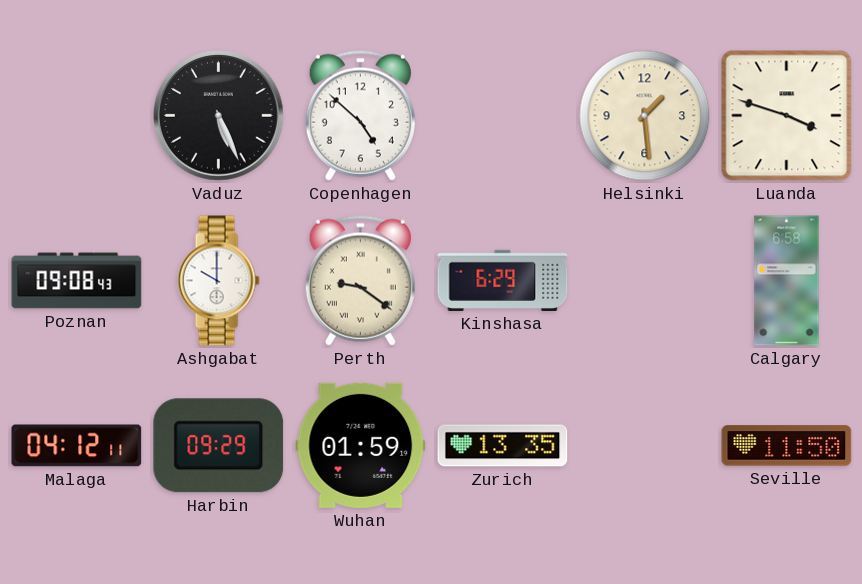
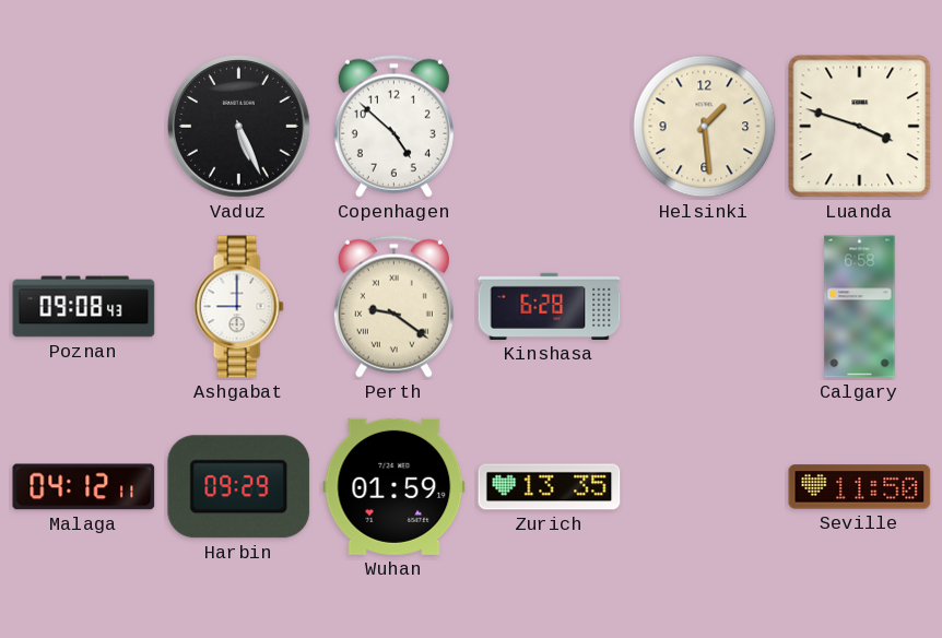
Ashgabat: 10:00 -> 9:00
Kinshasa: 6:29 -> 6:28
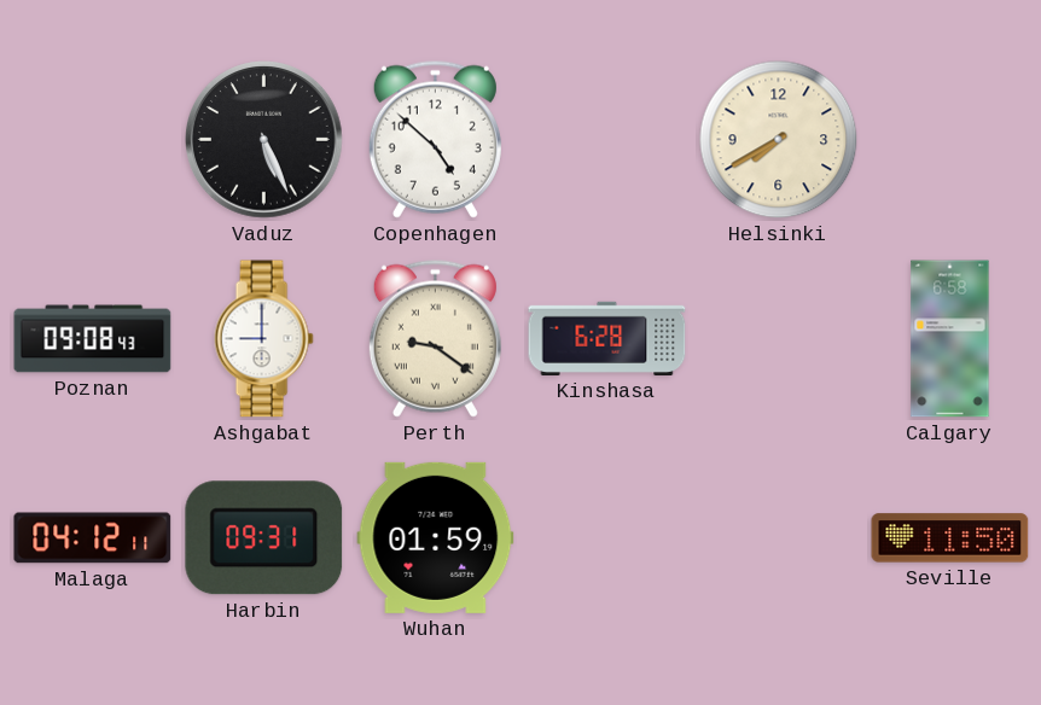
Helsinki: 1:29 -> 7:40
Luanda: 3:48 -> none
Harbin: 09:29 -> 09:31
Zurich: 13:35 -> none
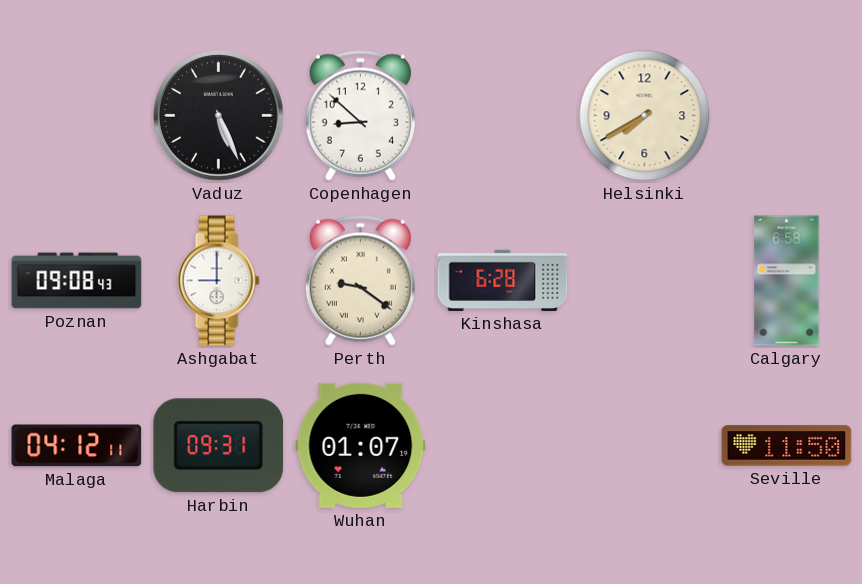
Copenhagen: 4:52 -> 8:52
Wuhan: 01:59 -> 01:07
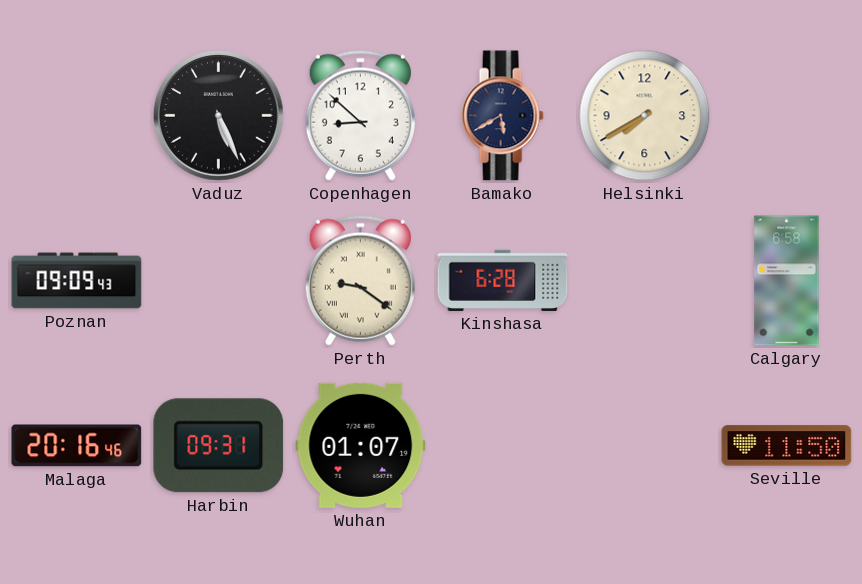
Bamako: none -> 5:40
Poznan: 09:08 -> 09:09
Ashgabat: 9:00 -> none
Malaga: 04:12 -> 20:16
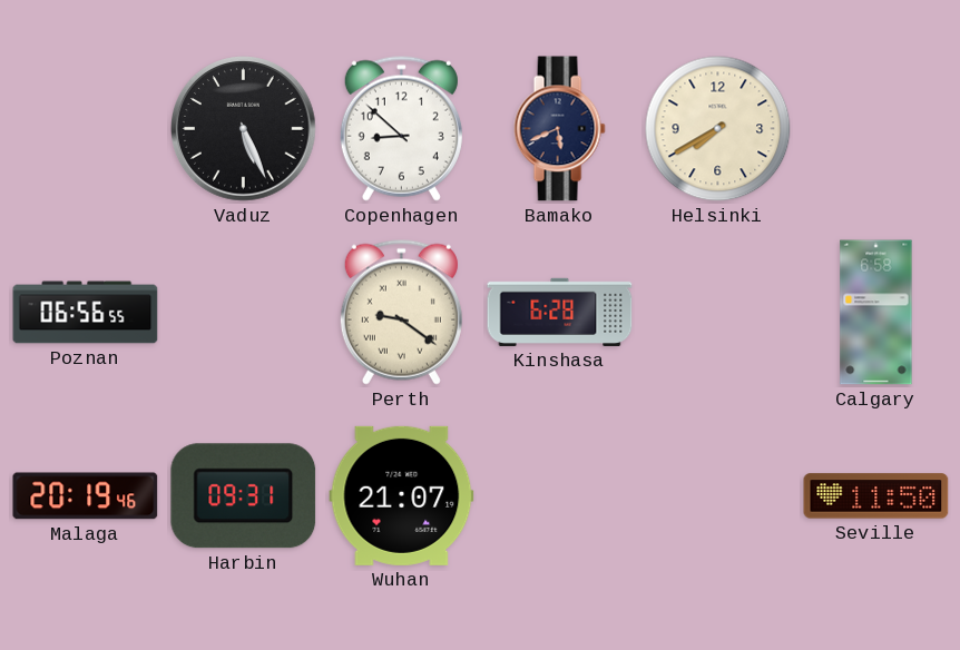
Bamako: 5:40 -> 5:41
Poznan: 09:09 -> 06:56
Malaga: 20:16 -> 20:19
Wuhan: 01:07 -> 21:07
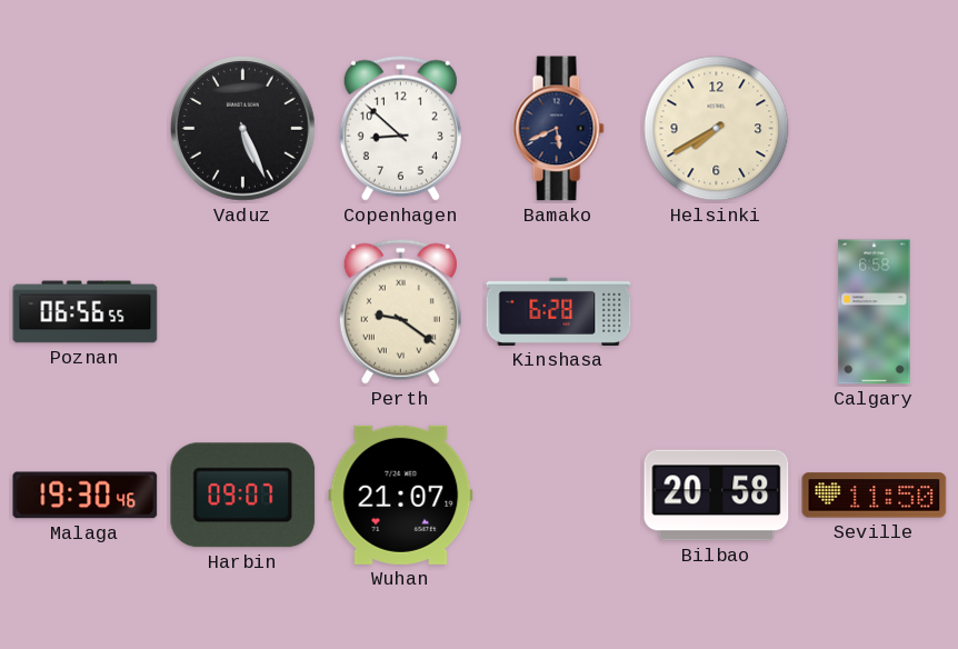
Malaga: 20:19 -> 19:30
Harbin: 09:31 -> 09:07
Bilbao: none -> 20:58
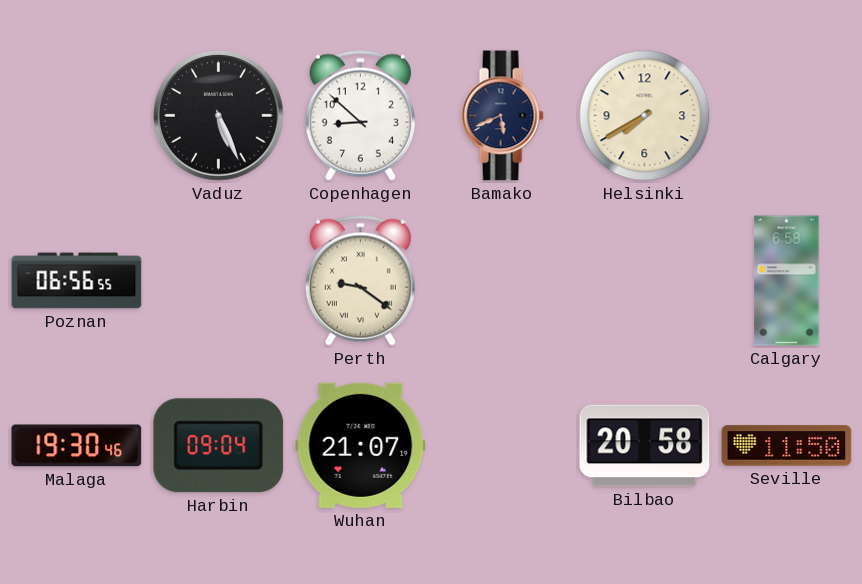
Kinshasa: 6:28 -> none
Harbin: 09:07 -> 09:04
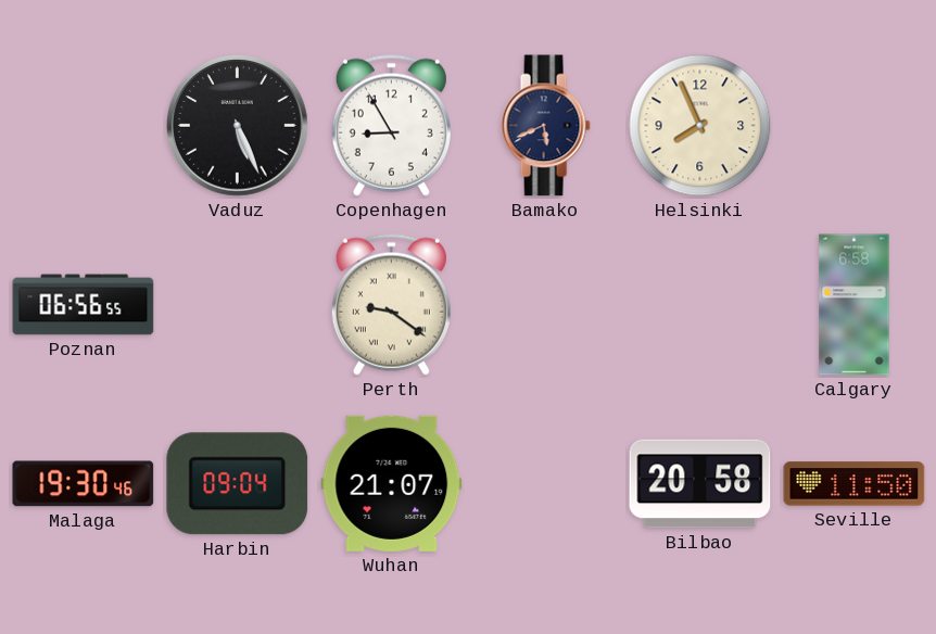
Copenhagen: 8:52 -> 8:55
Helsinki: 7:40 -> 7:56
